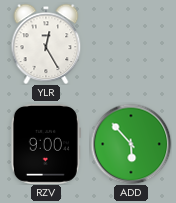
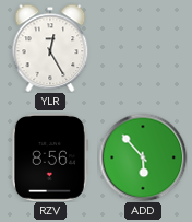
RZV: 9:00 -> 8:56
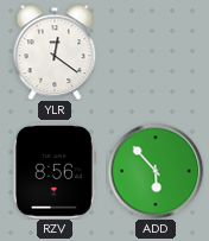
YLR: 12:25 -> 12:21
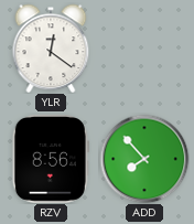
ADD: 5:53 -> 7:53
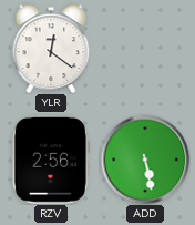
RZV: 8:56 -> 2:56
ADD: 7:53 -> 5:28
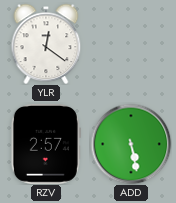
RZV: 2:56 -> 2:57
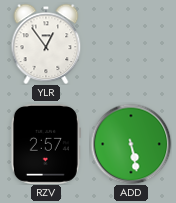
YLR: 12:21 -> 12:54
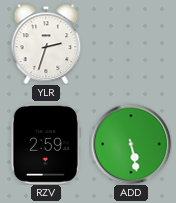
YLR: 12:54 -> 2:33
RZV: 2:57 -> 2:59
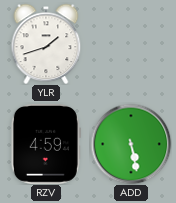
YLR: 2:33 -> 1:42
RZV: 2:59 -> 4:59
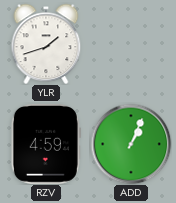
ADD: 5:28 -> 1:04
